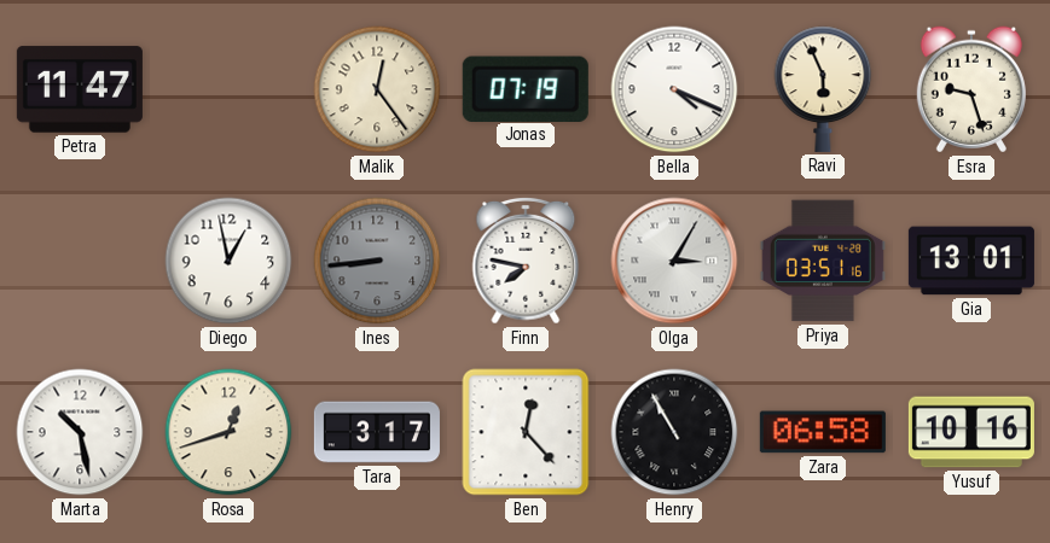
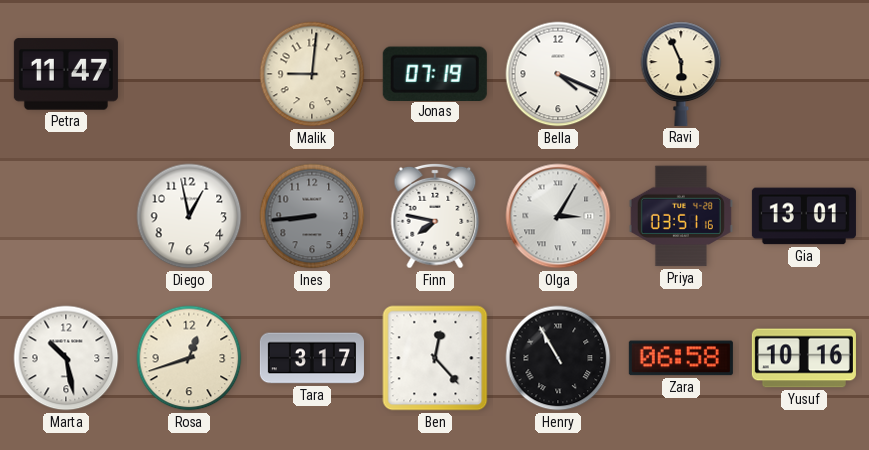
Malik: 12:24 -> 9:01
Esra: 9:27 -> none
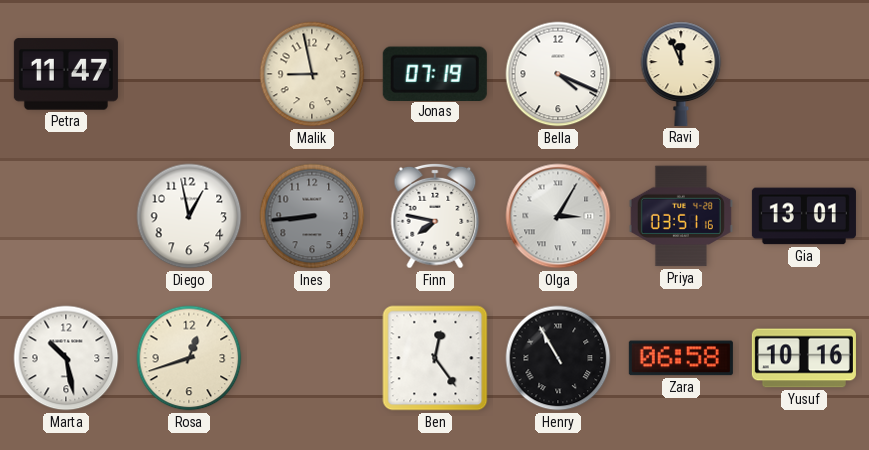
Malik: 9:01 -> 8:58
Ravi: 5:56 -> 11:56
Tara: 3:17 -> none
Ben: 12:23 -> 12:24
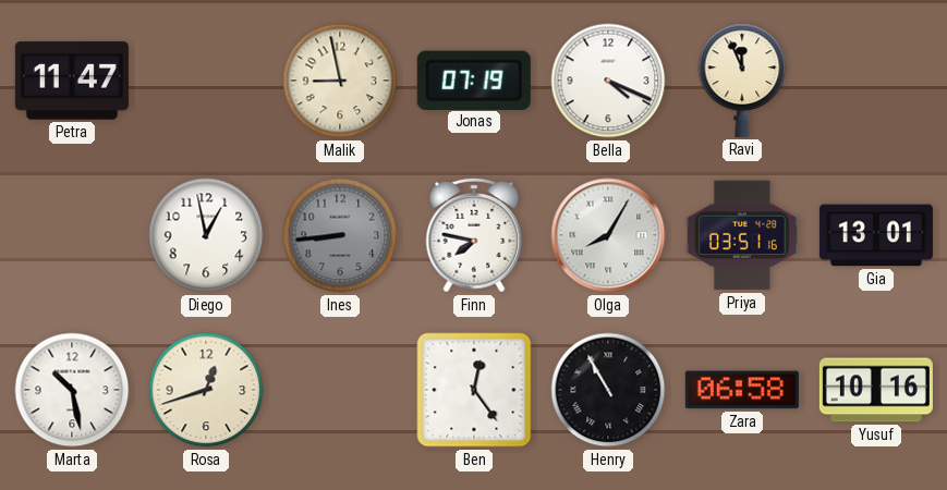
Olga: 3:05 -> 8:05
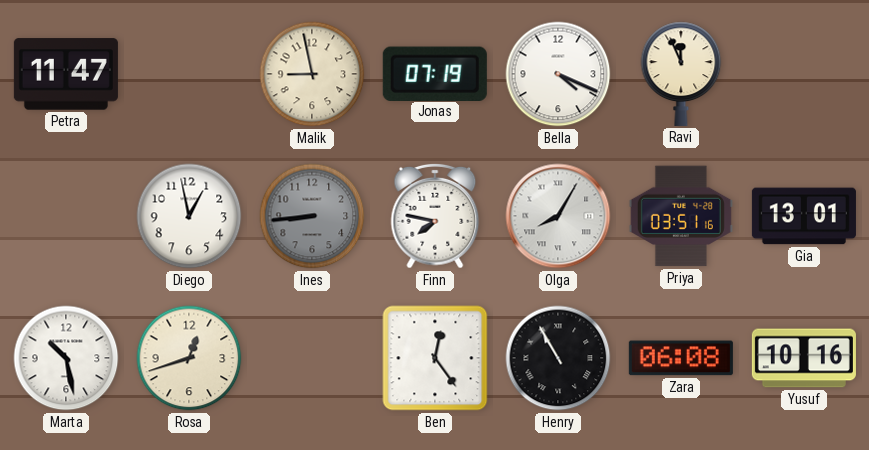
Zara: 06:58 -> 06:08
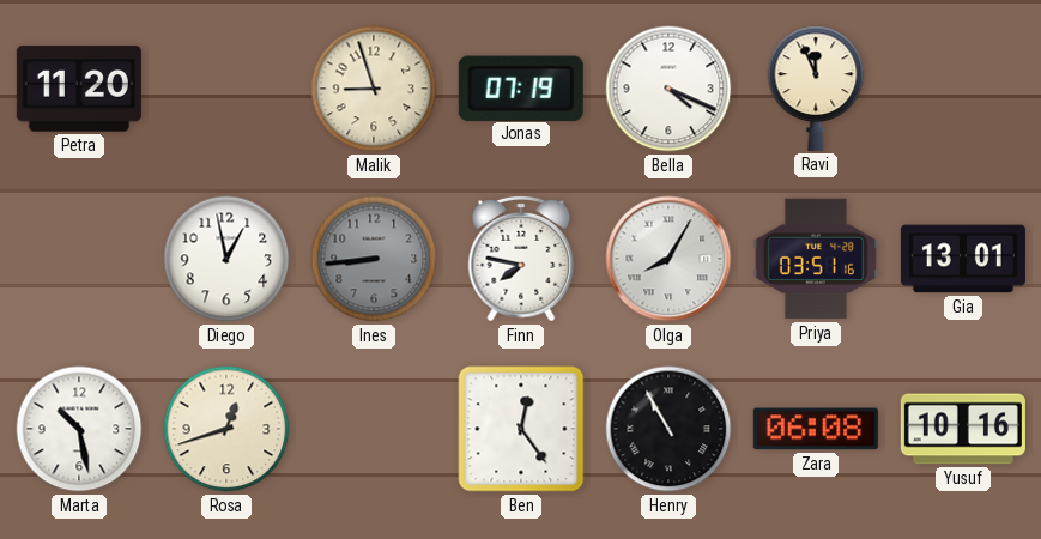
Petra: 11:47 -> 11:20
Malik: 8:58 -> 8:57
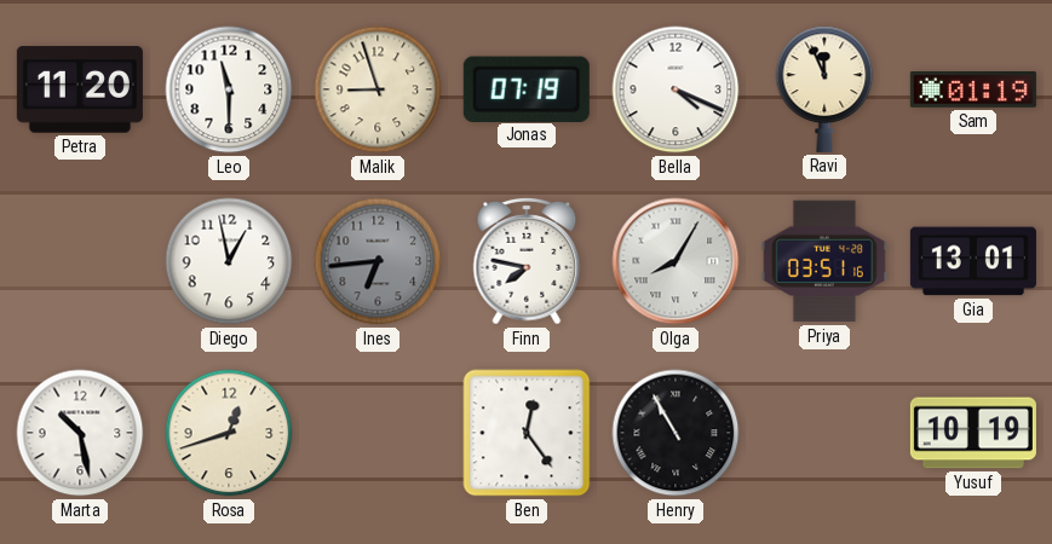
Leo: none -> 11:30
Sam: none -> 01:19
Ines: 8:44 -> 6:44
Zara: 06:08 -> none
Yusuf: 10:16 -> 10:19
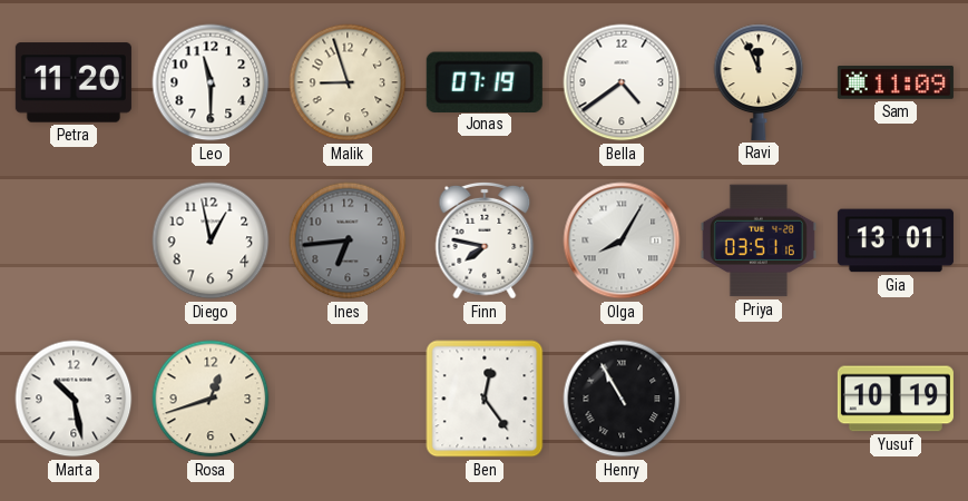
Bella: 4:19 -> 4:39
Sam: 01:19 -> 11:09
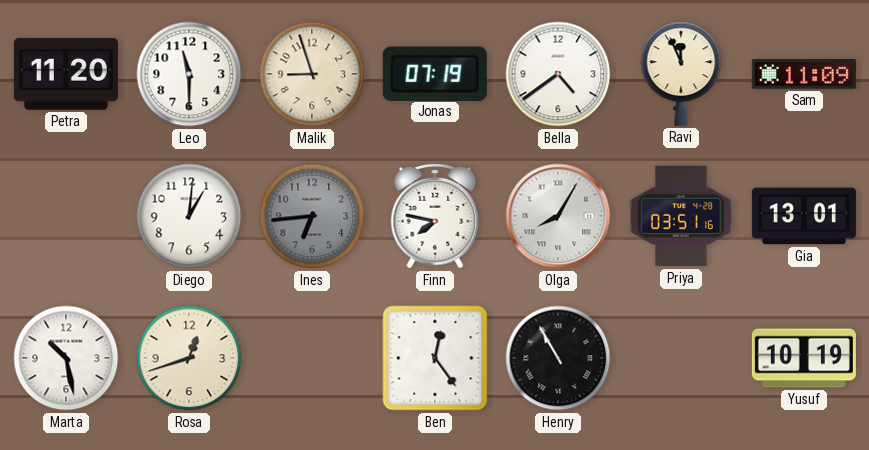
Diego: 12:58 -> 1:01
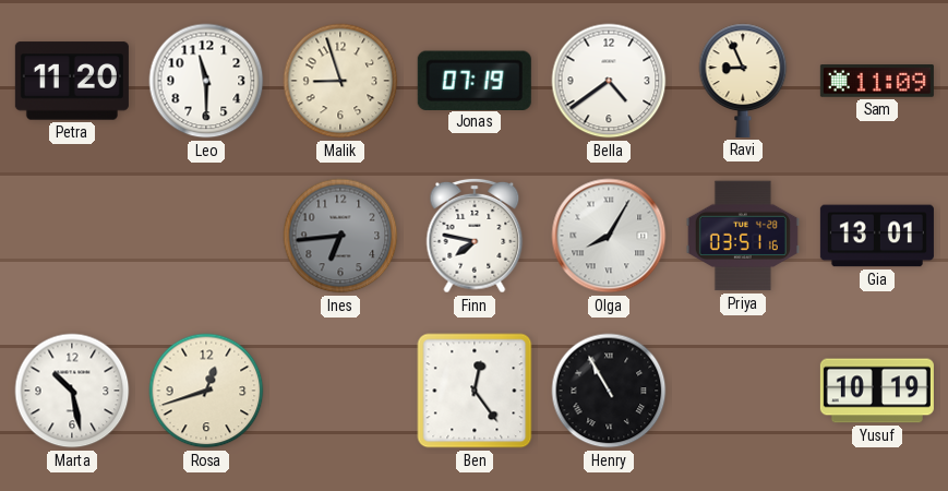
Ravi: 11:56 -> 8:56
Diego: 1:01 -> none
